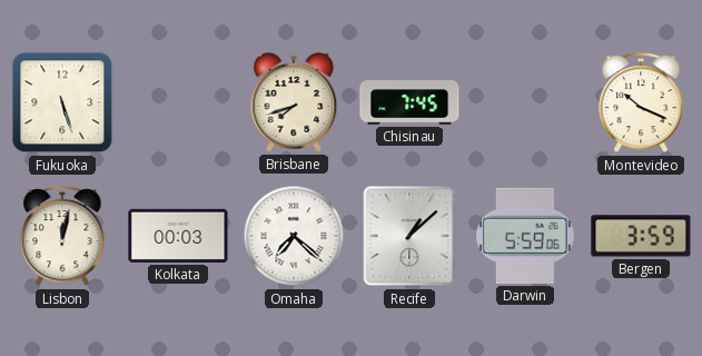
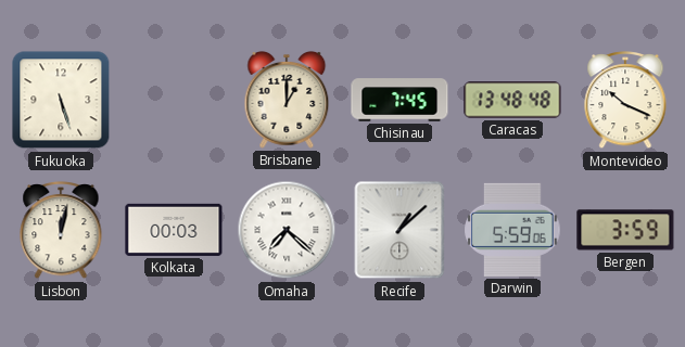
Brisbane: 7:42 -> 1:00
Caracas: none -> 13:48
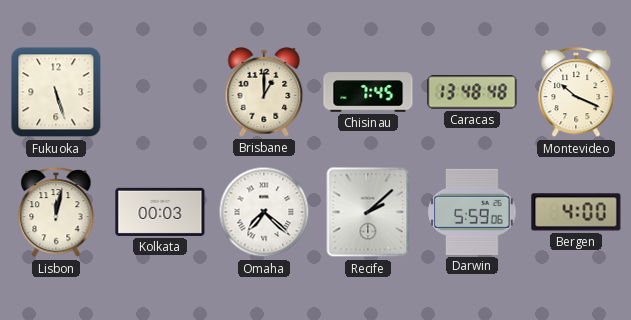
Recife: 1:08 -> 2:08
Bergen: 3:59 -> 4:00
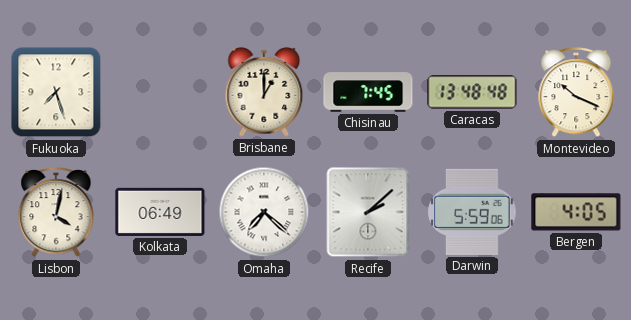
Fukuoka: 5:27 -> 7:27
Lisbon: 12:02 -> 4:02
Kolkata: 00:03 -> 06:49
Bergen: 4:00 -> 4:05
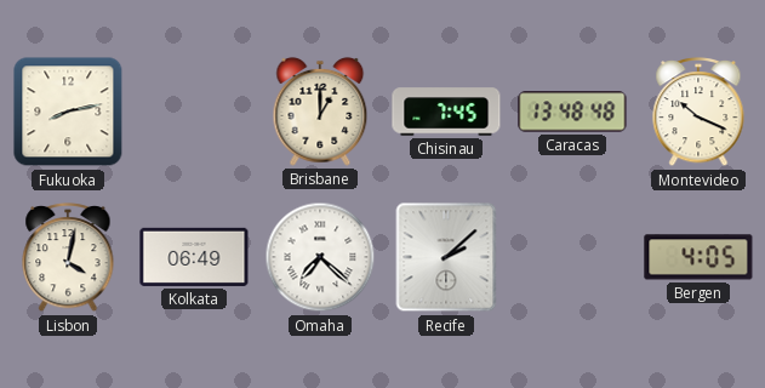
Fukuoka: 7:27 -> 8:13
Darwin: 5:59 -> none
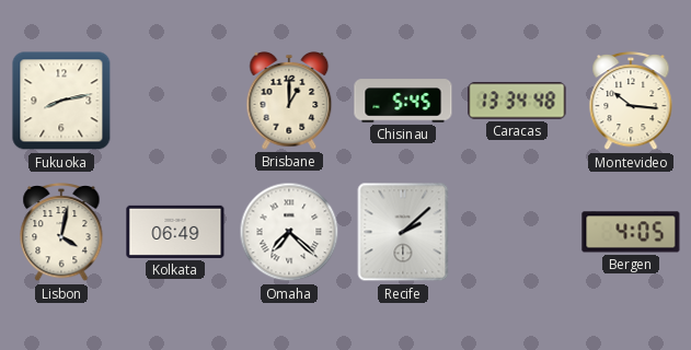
Chisinau: 7:45 -> 5:45
Caracas: 13:48 -> 13:34
Montevideo: 10:19 -> 10:16
